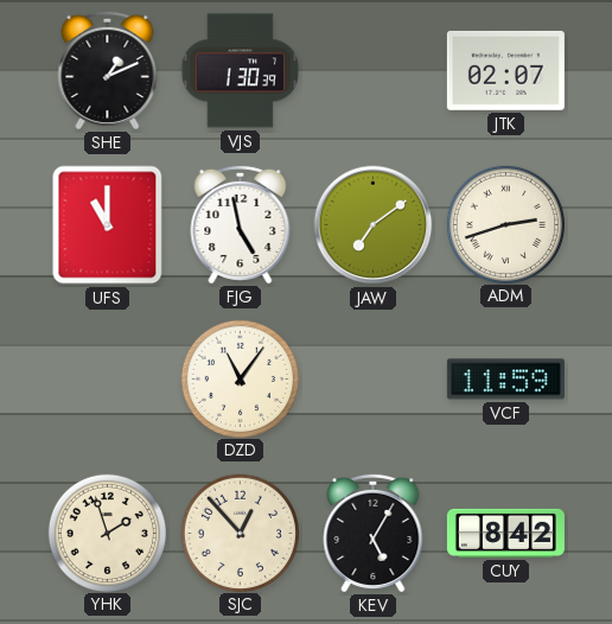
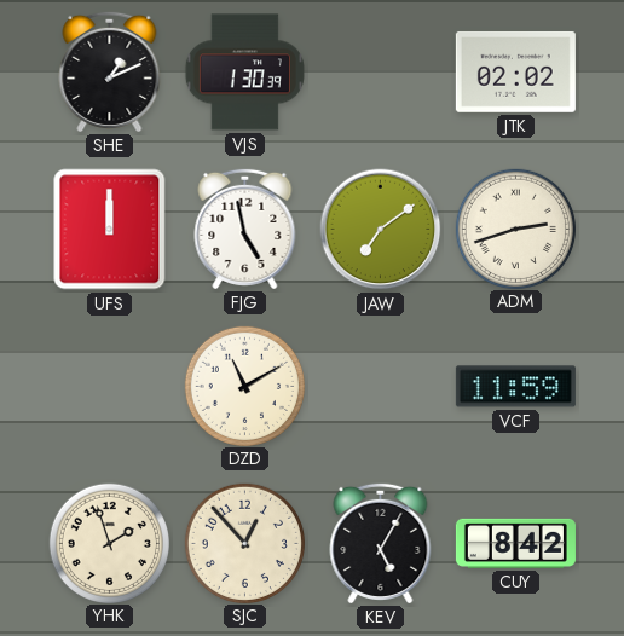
JTK: 02:07 -> 02:02
UFS: 11:00 -> 12:00
DZD: 11:06 -> 11:10
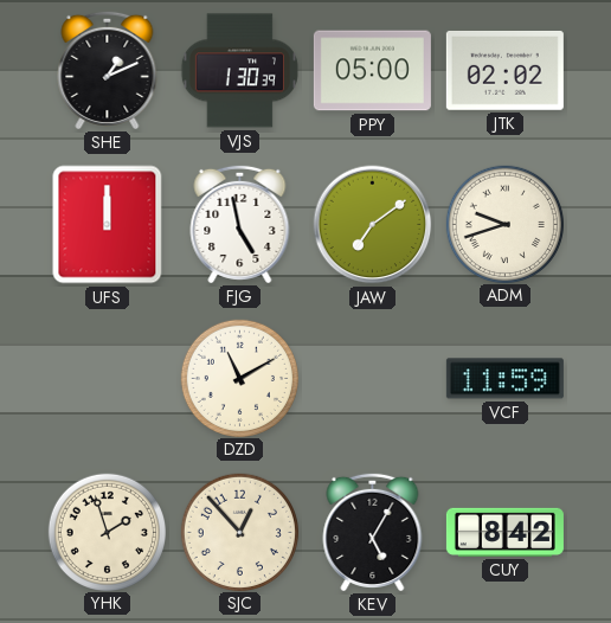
PPY: none -> 05:00
ADM: 2:42 -> 9:42
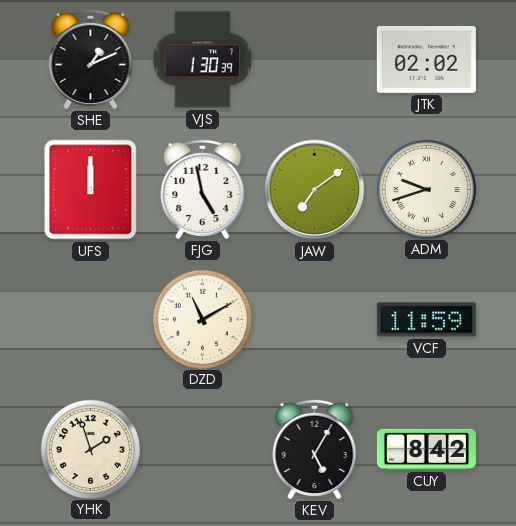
PPY: 05:00 -> none
SJC: 12:53 -> none
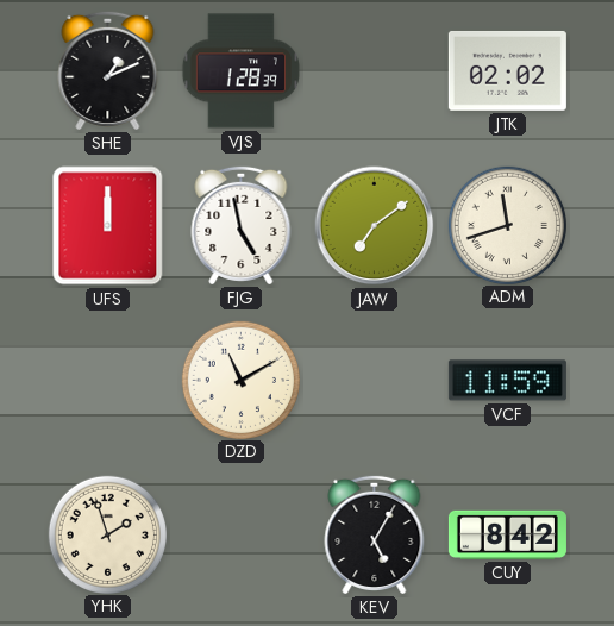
VJS: 1:30 -> 1:28
ADM: 9:42 -> 11:42
